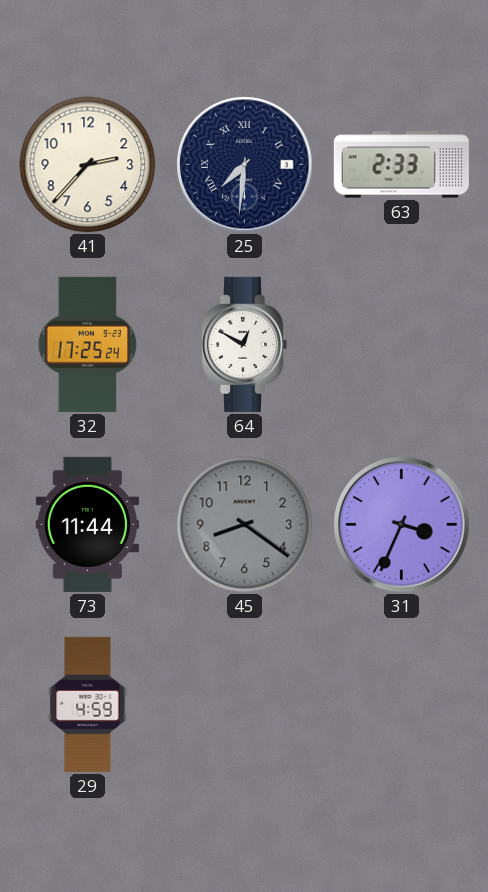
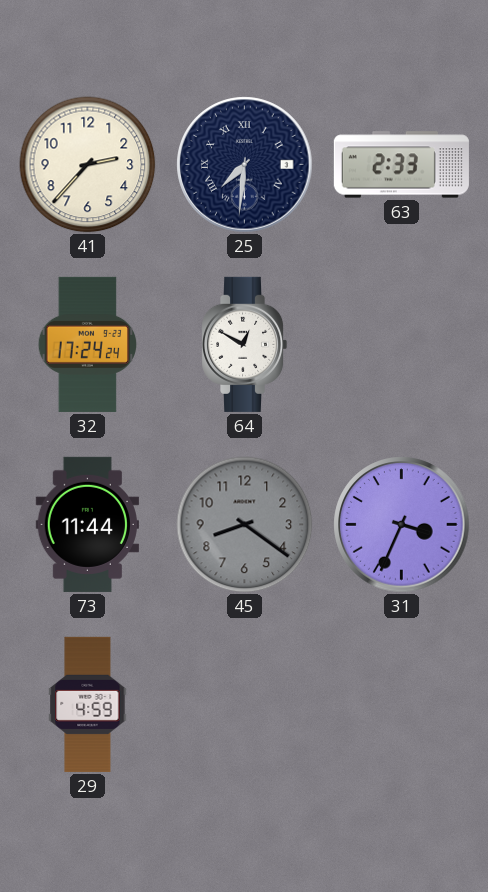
32: 17:25 -> 17:24
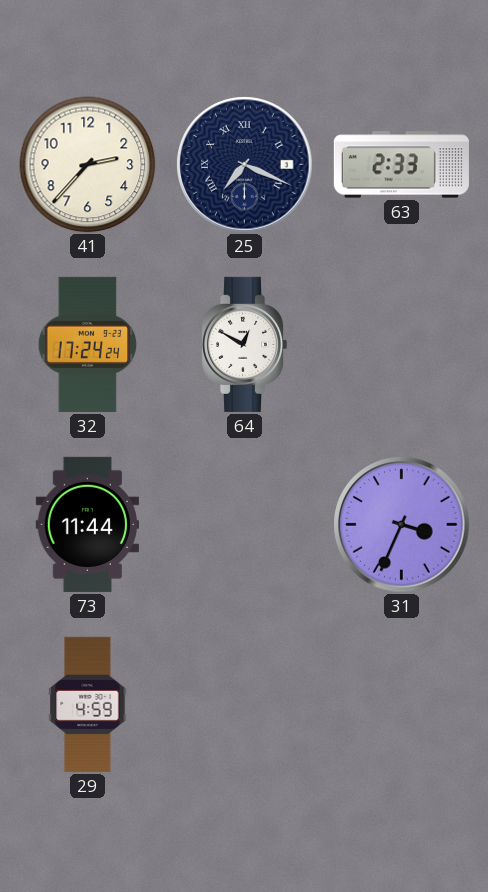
25: 7:31 -> 7:19
45: 8:21 -> none
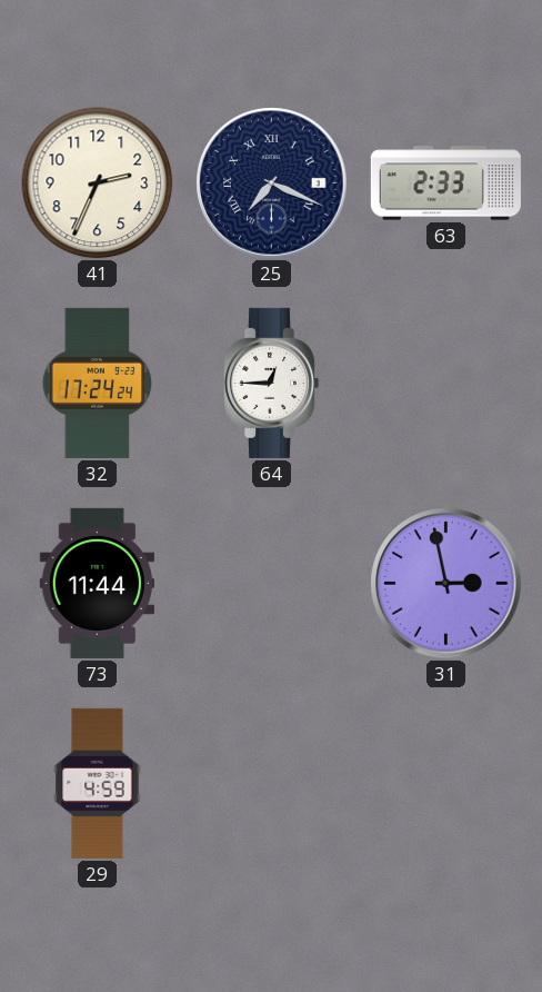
41: 2:37 -> 2:34
64: 12:50 -> 12:45
31: 3:34 -> 2:58
